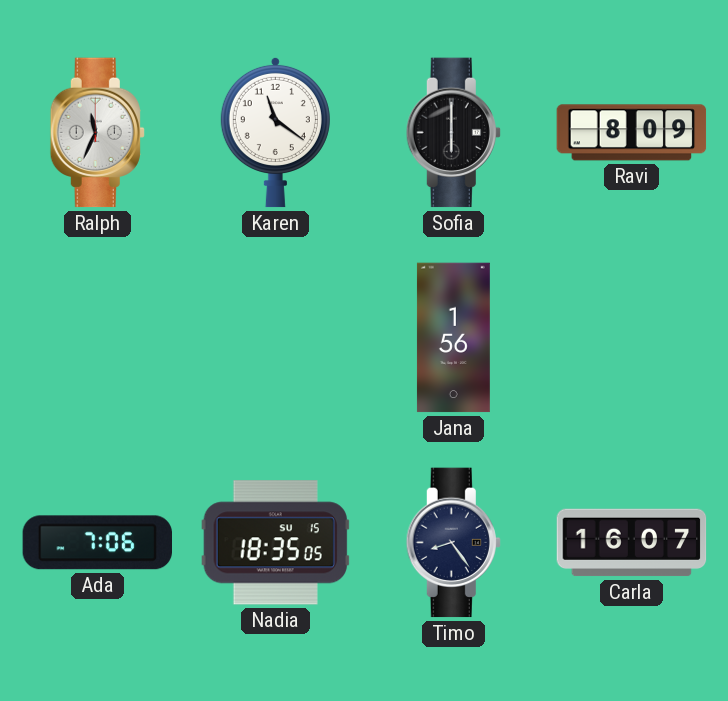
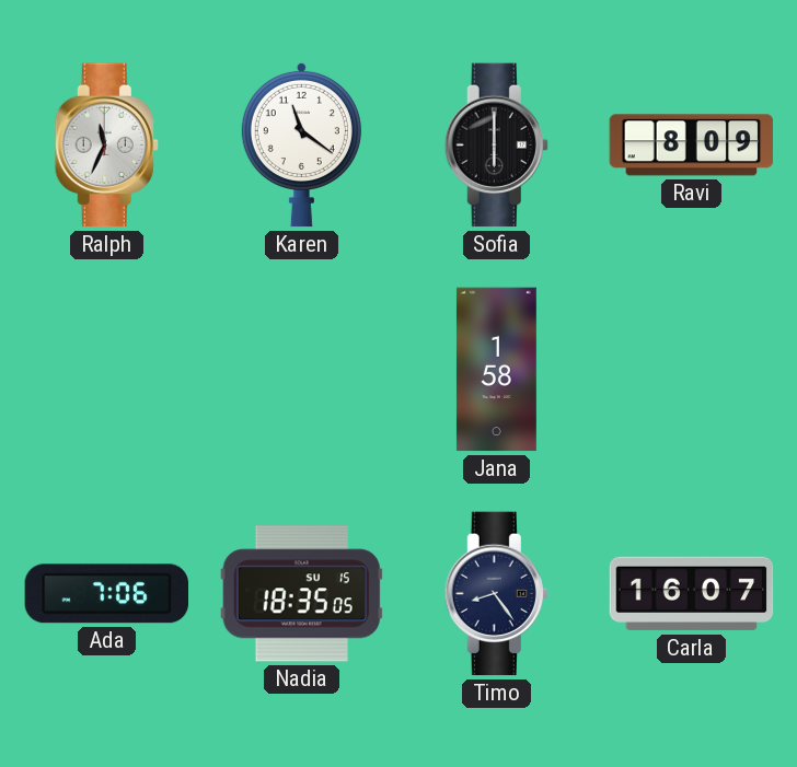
Jana: 1:56 -> 1:58
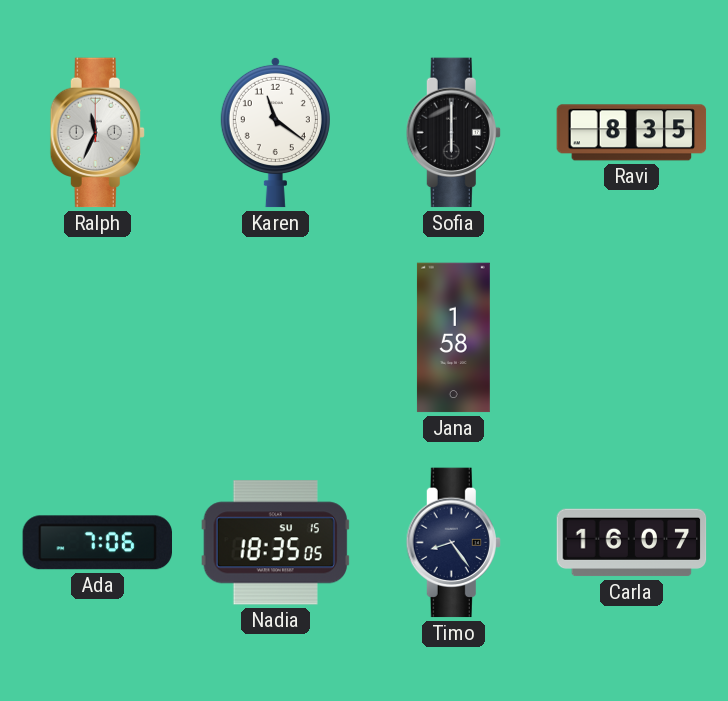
Ravi: 8:09 -> 8:35
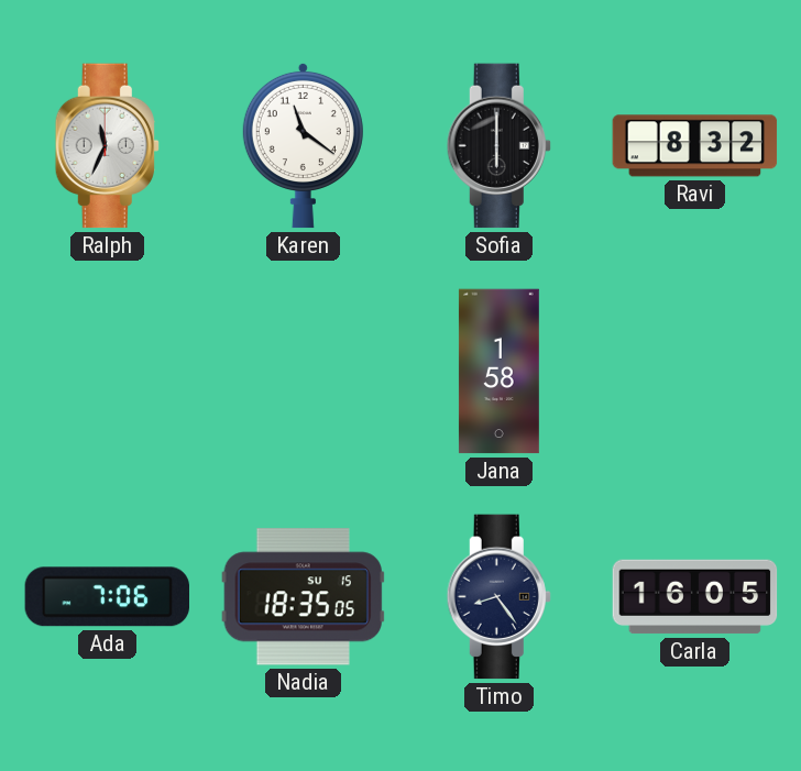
Ravi: 8:35 -> 8:32
Carla: 16:07 -> 16:05
